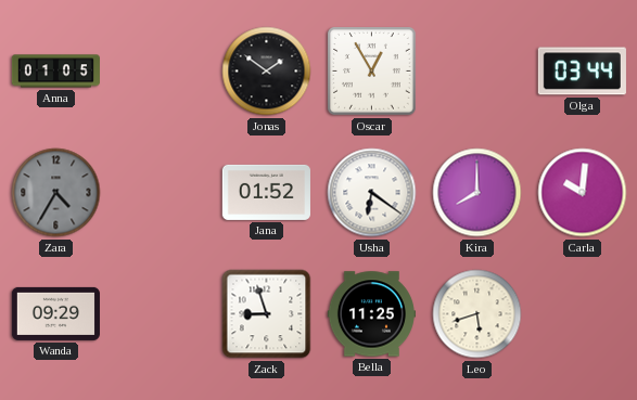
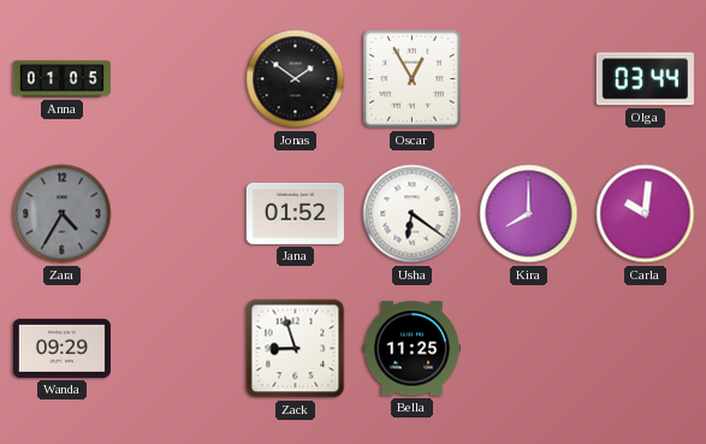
Leo: 5:42 -> none
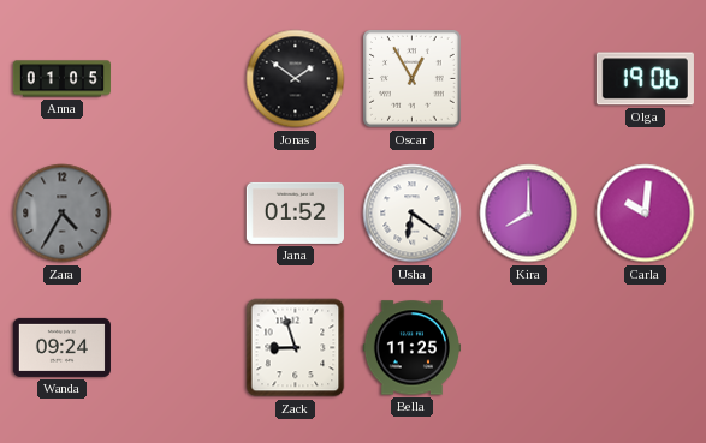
Olga: 03:44 -> 19:06
Wanda: 09:29 -> 09:24
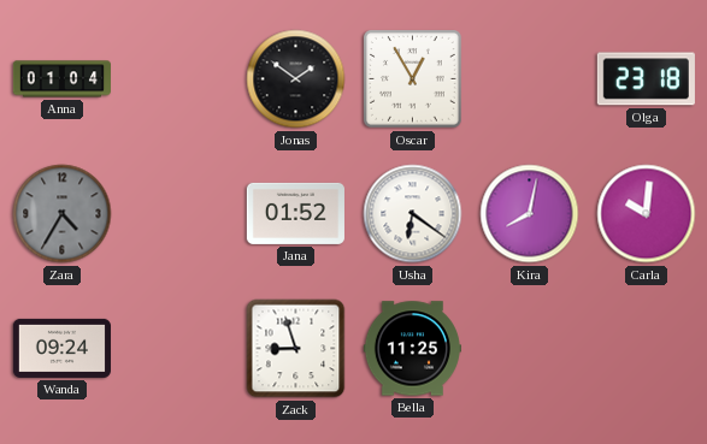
Anna: 01:05 -> 01:04
Olga: 19:06 -> 23:18
Kira: 8:00 -> 8:02
